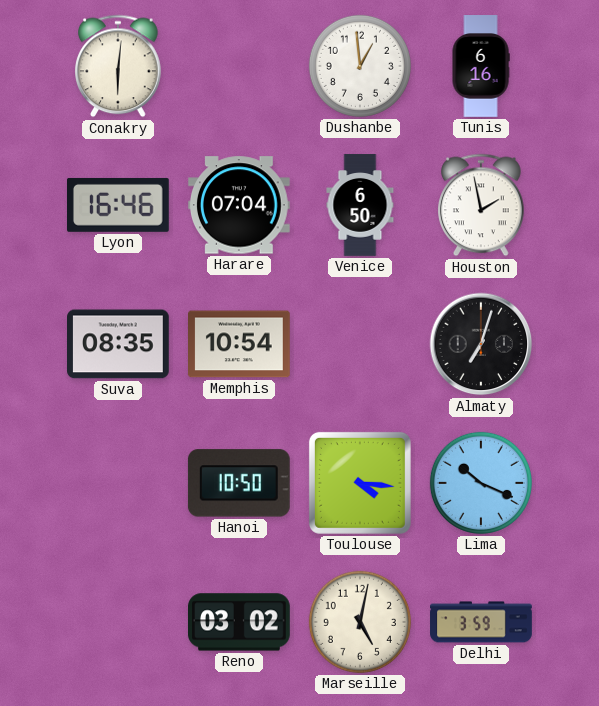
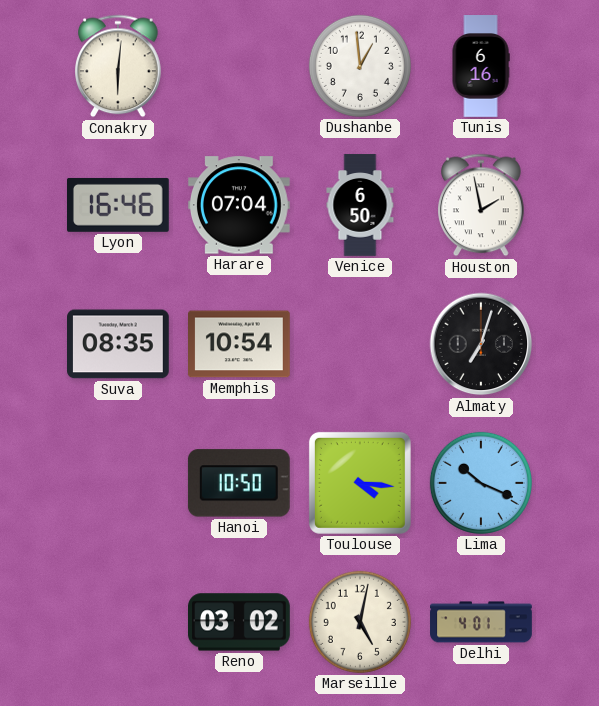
Delhi: 3:59 -> 4:01
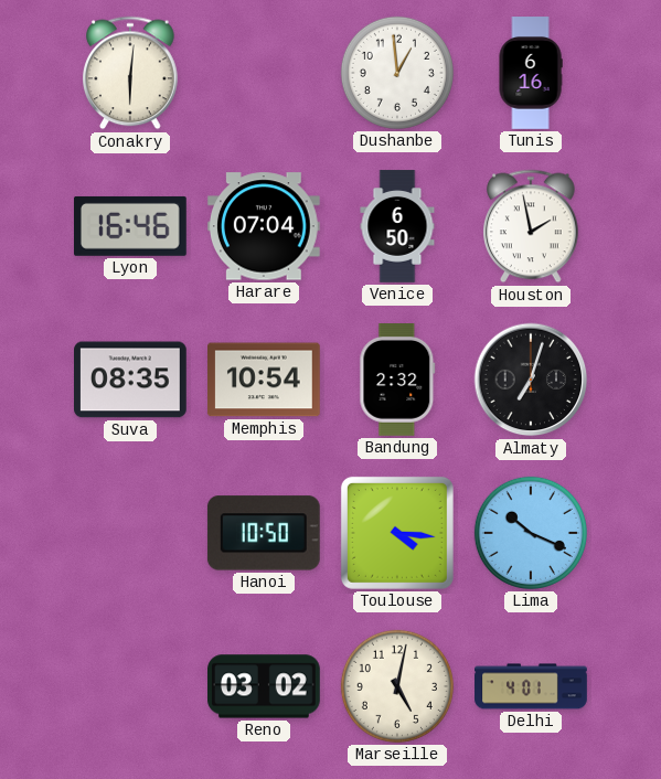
Bandung: none -> 2:32
